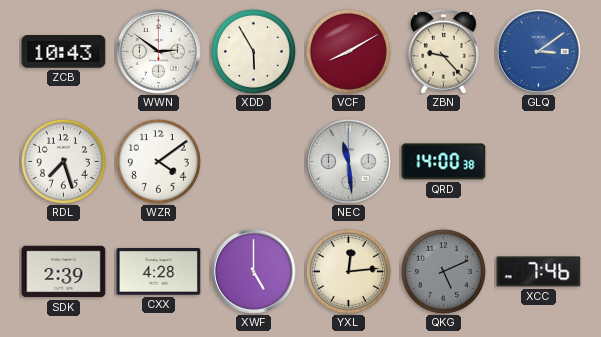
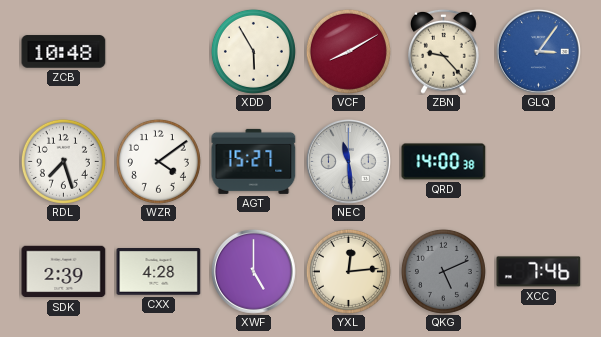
ZCB: 10:43 -> 10:48
WWN: 2:51 -> none
GLQ: 3:09 -> 3:06
AGT: none -> 15:27
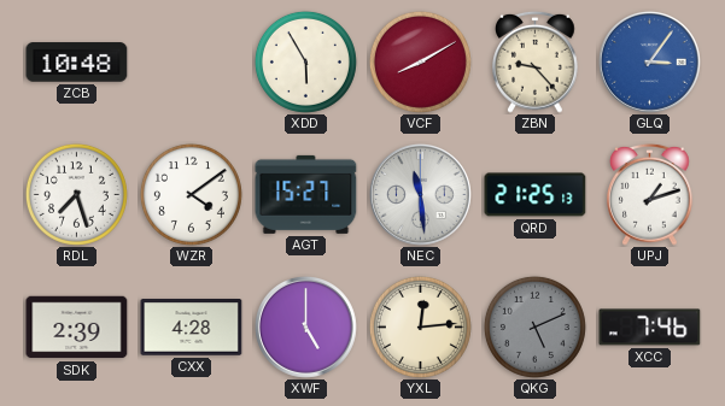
QRD: 14:00 -> 21:25
UPJ: none -> 1:12
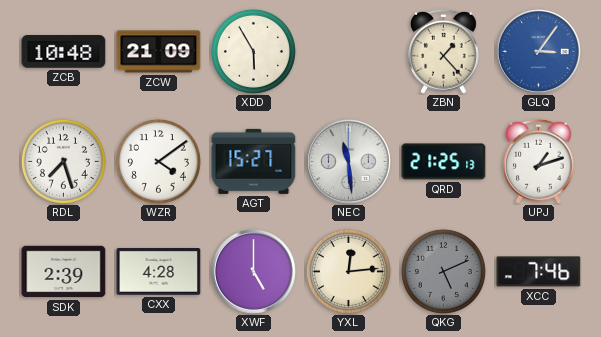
ZCW: none -> 21:09
VCF: 8:10 -> none
ZBN: 9:23 -> 1:23
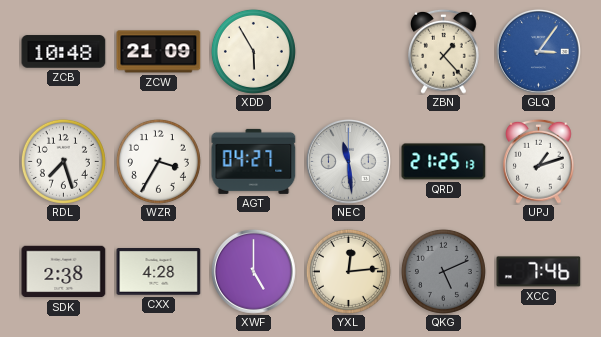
WZR: 4:09 -> 3:35
AGT: 15:27 -> 04:27
SDK: 2:39 -> 2:38
